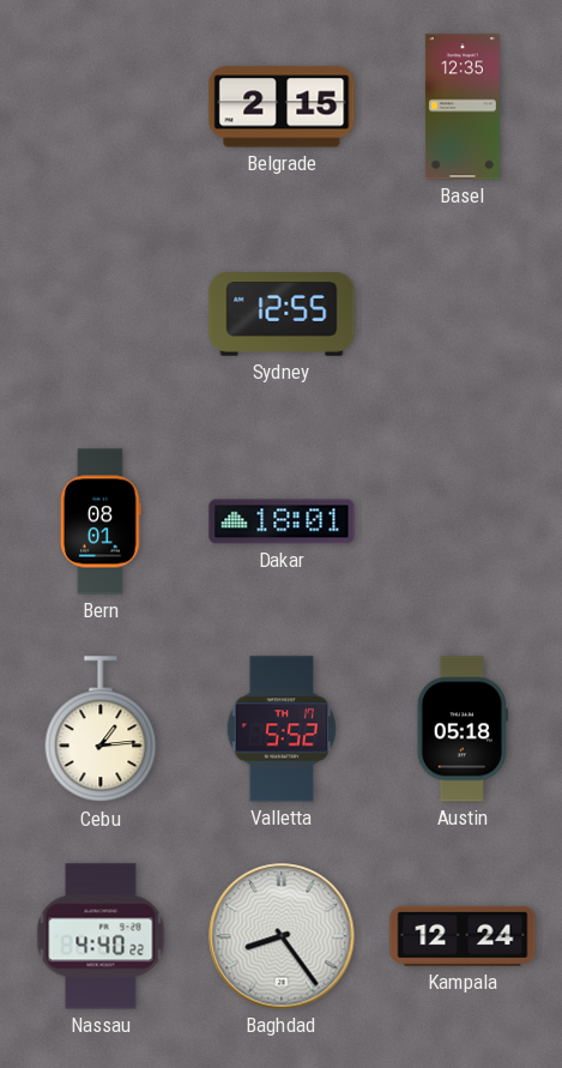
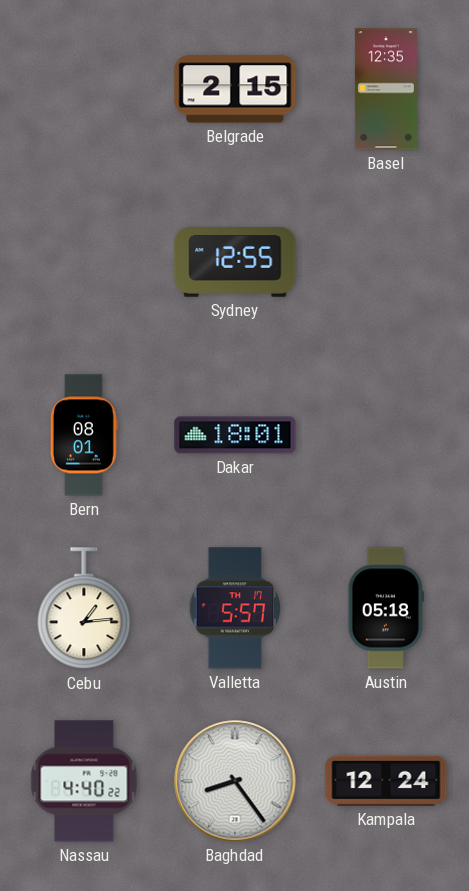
Valletta: 5:52 -> 5:57
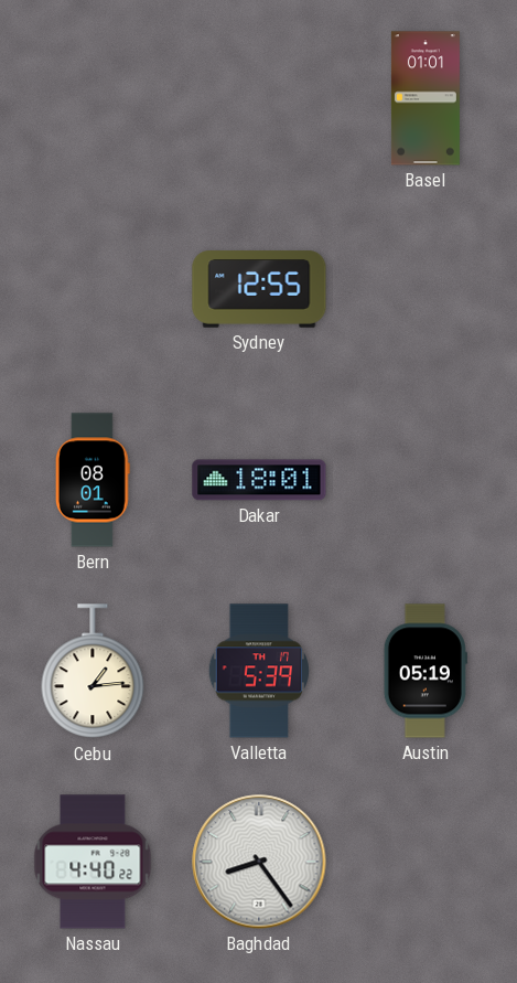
Belgrade: 2:15 -> none
Basel: 12:35 -> 01:01
Valletta: 5:57 -> 5:39
Austin: 05:18 -> 05:19
Kampala: 12:24 -> none
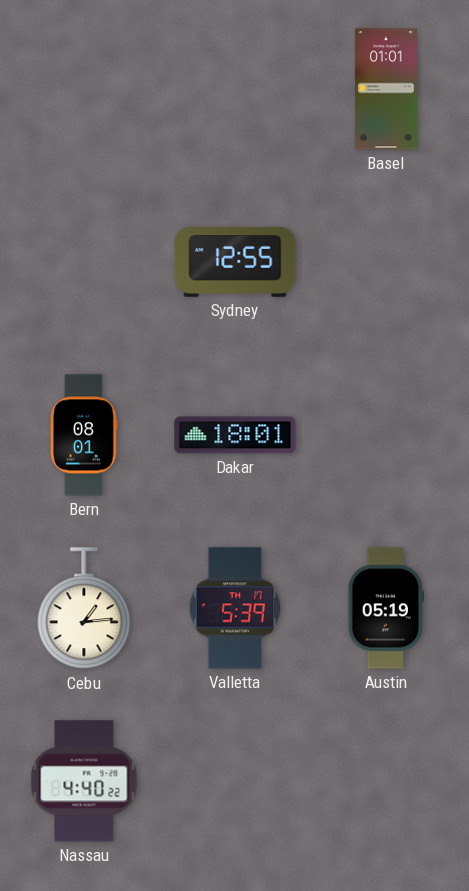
Baghdad: 8:24 -> none
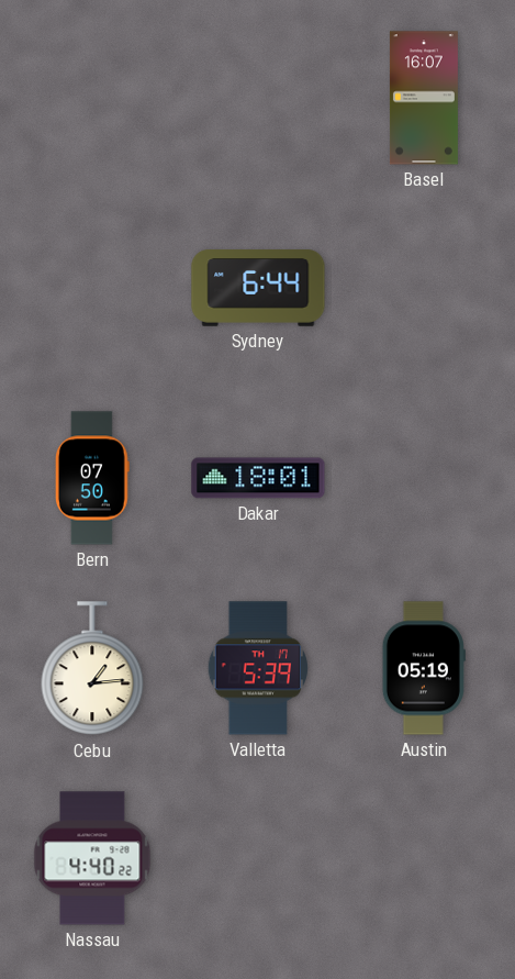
Basel: 01:01 -> 16:07
Sydney: 12:55 -> 6:44
Bern: 08:01 -> 07:50
